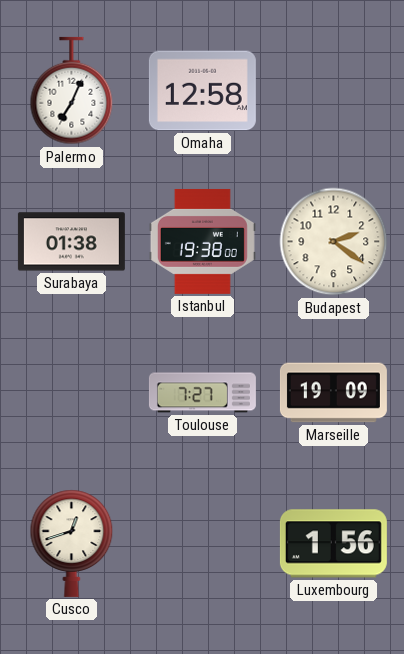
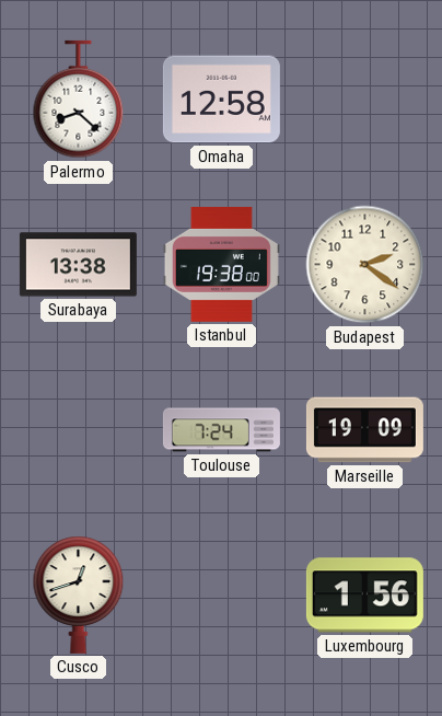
Palermo: 7:04 -> 8:22
Surabaya: 01:38 -> 13:38
Toulouse: 7:27 -> 7:24
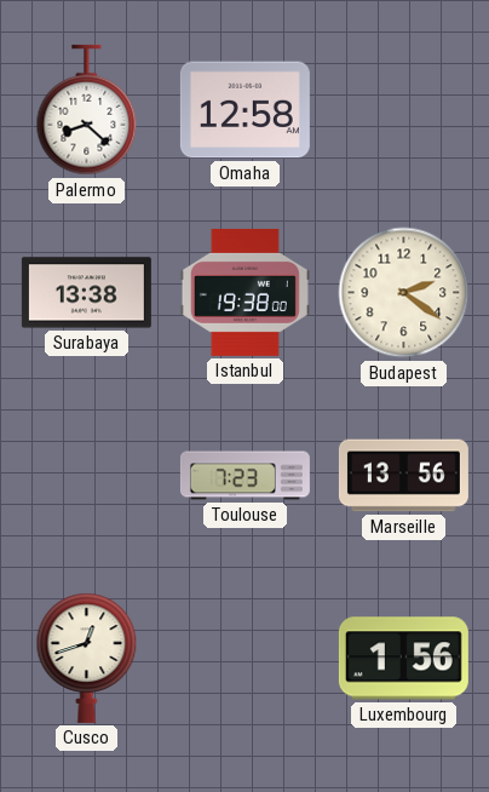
Toulouse: 7:24 -> 7:23
Marseille: 19:09 -> 13:56
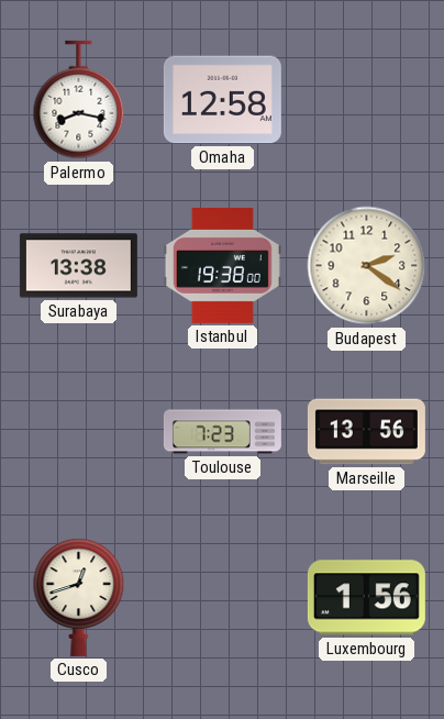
Palermo: 8:22 -> 8:17
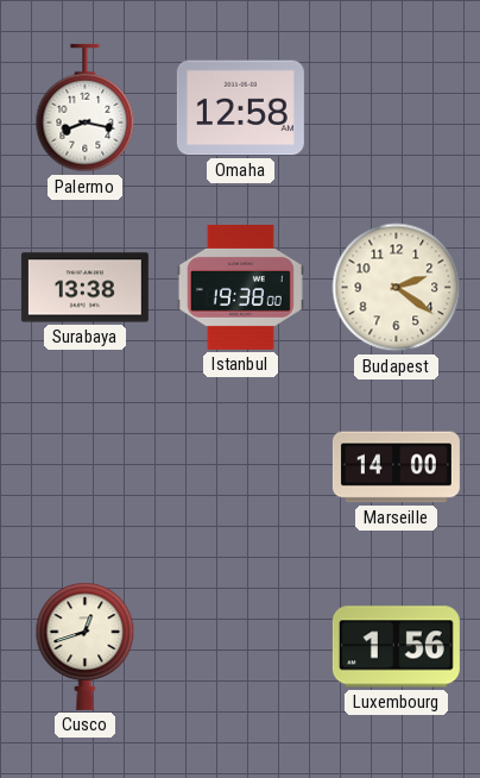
Toulouse: 7:23 -> none
Marseille: 13:56 -> 14:00
